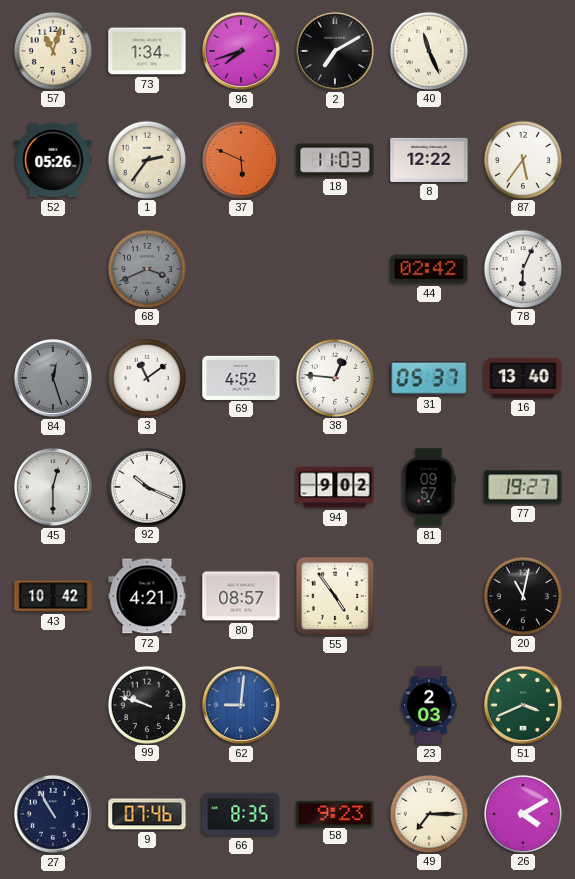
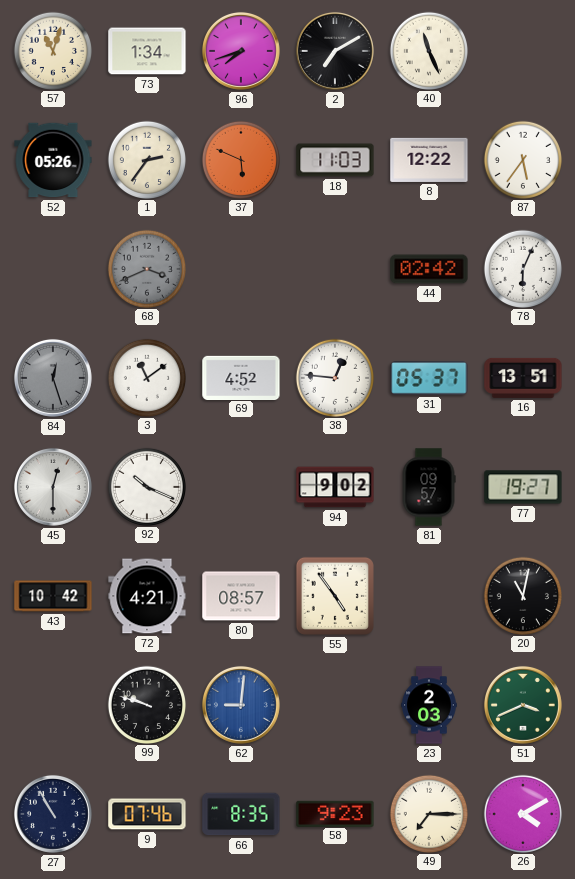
16: 13:40 -> 13:51
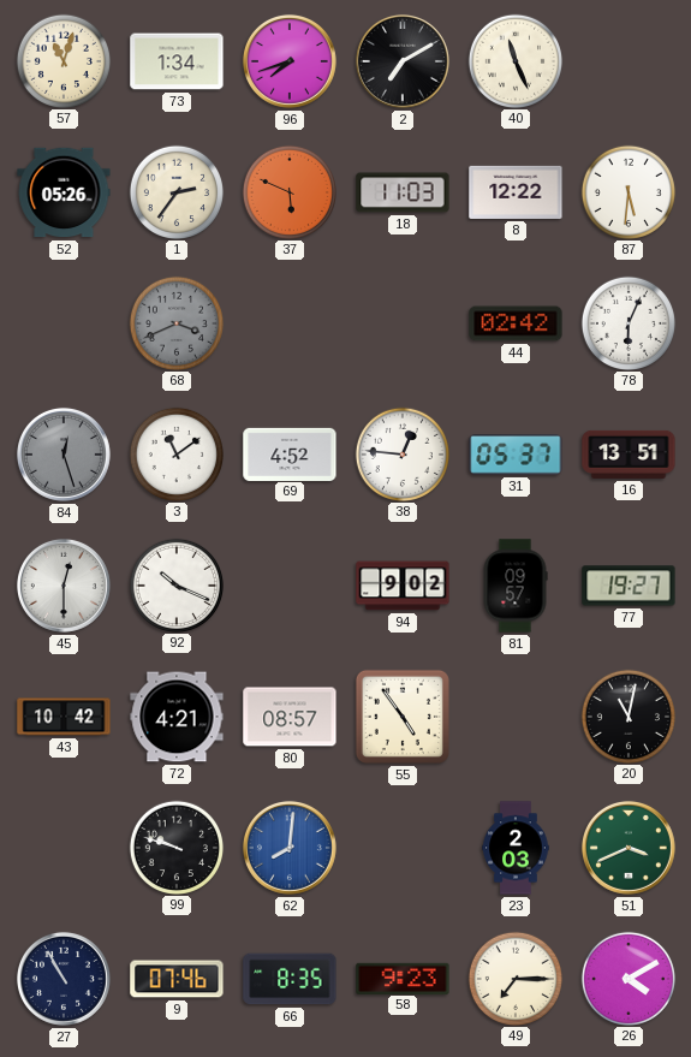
87: 5:36 -> 5:31
62: 9:01 -> 8:01
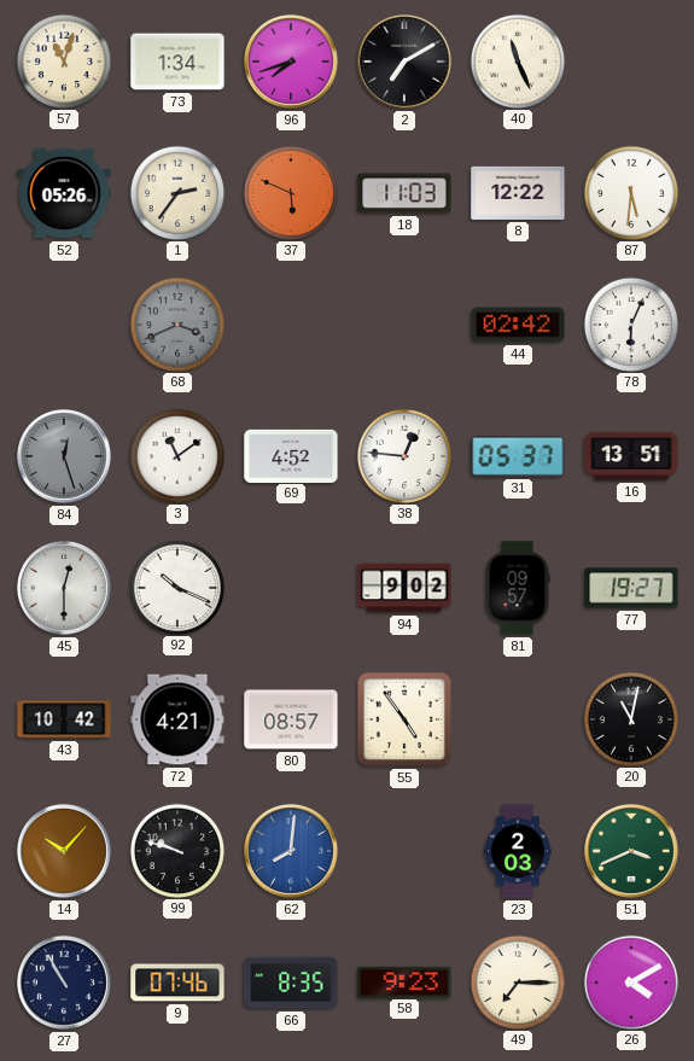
14: none -> 10:07
